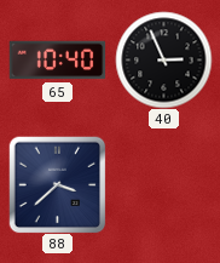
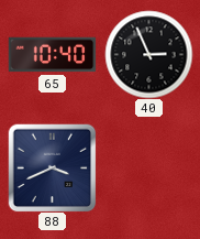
88: 3:38 -> 3:41
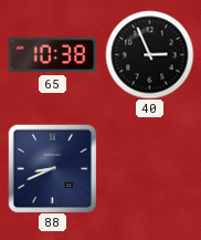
65: 10:40 -> 10:38
88: 3:41 -> 8:41
